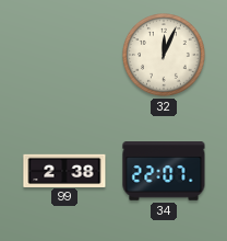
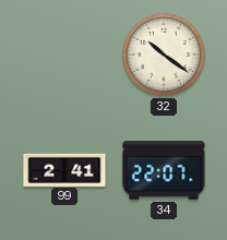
32: 12:04 -> 10:21
99: 2:38 -> 2:41
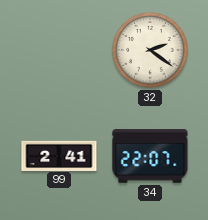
32: 10:21 -> 2:21
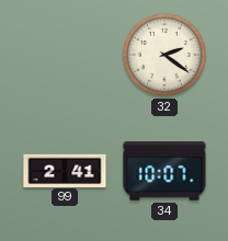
34: 22:07 -> 10:07
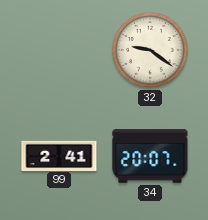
32: 2:21 -> 9:21
34: 10:07 -> 20:07
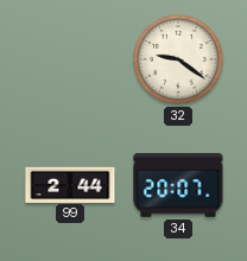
99: 2:41 -> 2:44
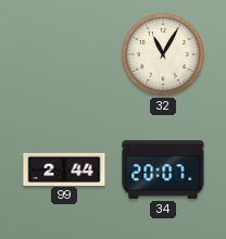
32: 9:21 -> 11:05
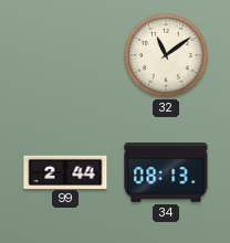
32: 11:05 -> 11:09
34: 20:07 -> 08:13
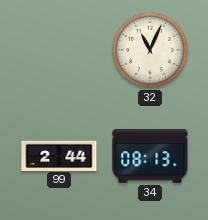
32: 11:09 -> 11:04
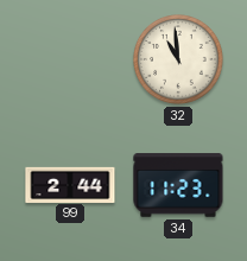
32: 11:04 -> 10:59
34: 08:13 -> 11:23
